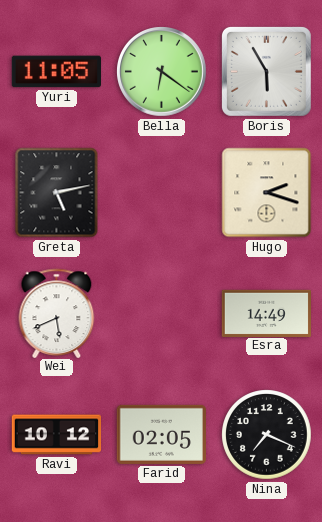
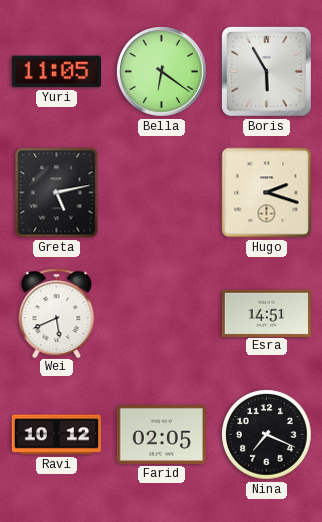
Esra: 14:49 -> 14:51
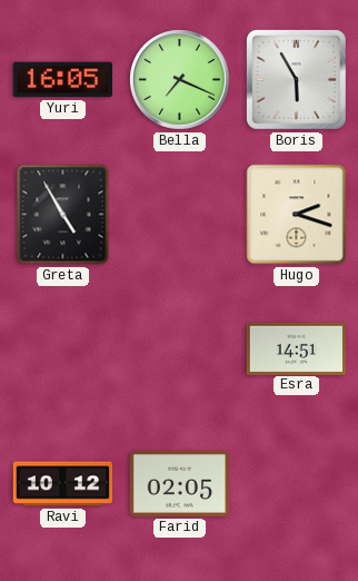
Yuri: 11:05 -> 16:05
Bella: 6:21 -> 7:19
Greta: 5:13 -> 4:55
Wei: 5:41 -> none
Nina: 7:19 -> none
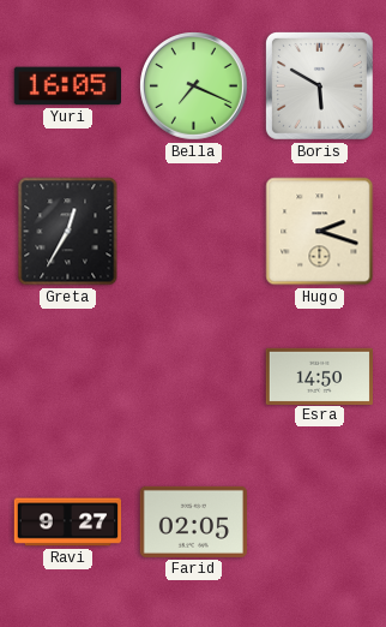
Boris: 5:55 -> 5:50
Greta: 4:55 -> 12:35
Esra: 14:51 -> 14:50
Ravi: 10:12 -> 9:27
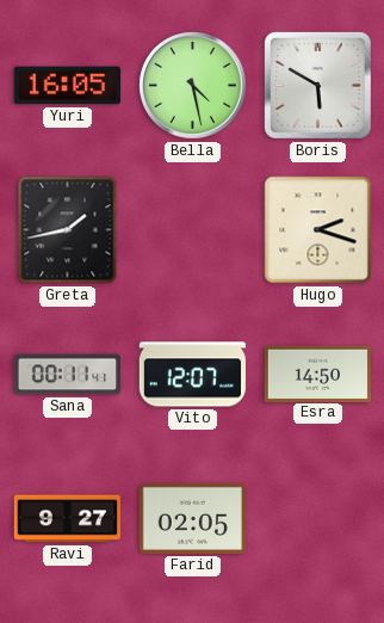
Bella: 7:19 -> 4:28
Greta: 12:35 -> 1:43
Sana: none -> 00:11
Vito: none -> 12:07
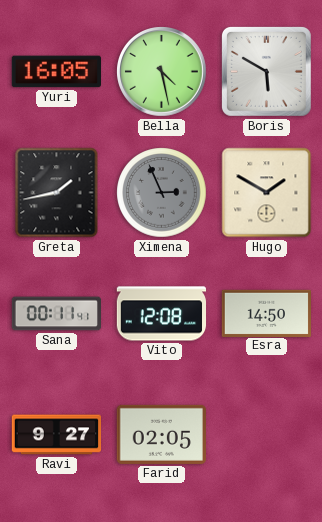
Ximena: none -> 2:56
Hugo: 2:18 -> 1:50
Vito: 12:07 -> 12:08
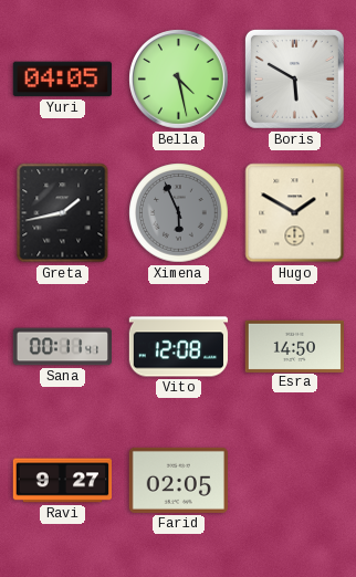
Yuri: 16:05 -> 04:05
Ximena: 2:56 -> 5:56
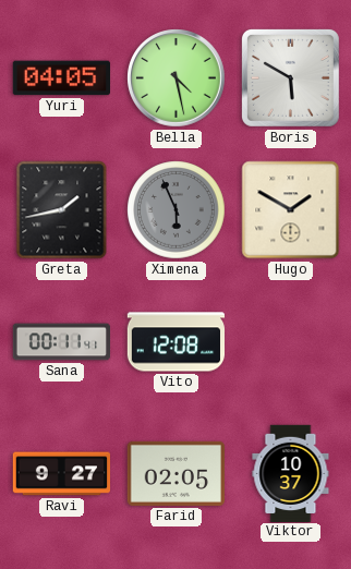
Esra: 14:50 -> none
Viktor: none -> 10:37
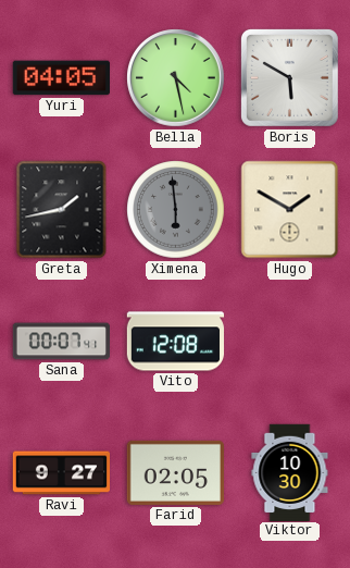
Ximena: 5:56 -> 5:59
Sana: 00:11 -> 00:07
Viktor: 10:37 -> 10:30
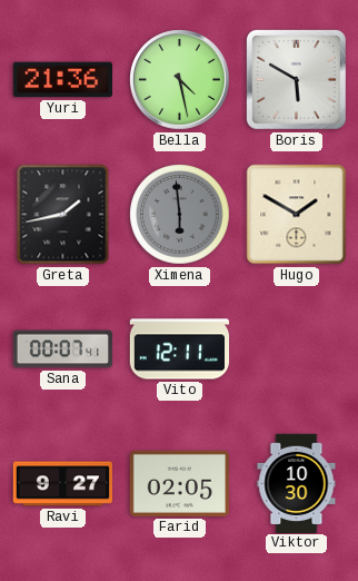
Yuri: 04:05 -> 21:36
Vito: 12:08 -> 12:11
